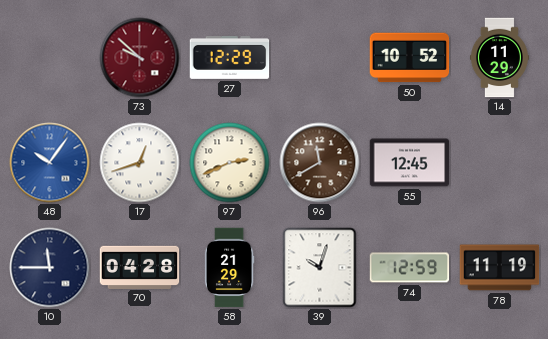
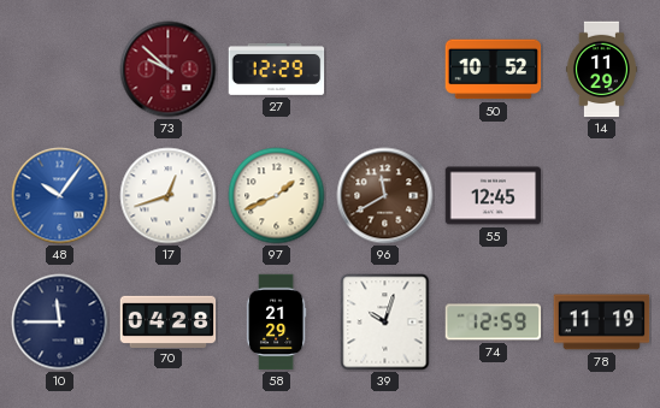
97: 2:41 -> 1:41
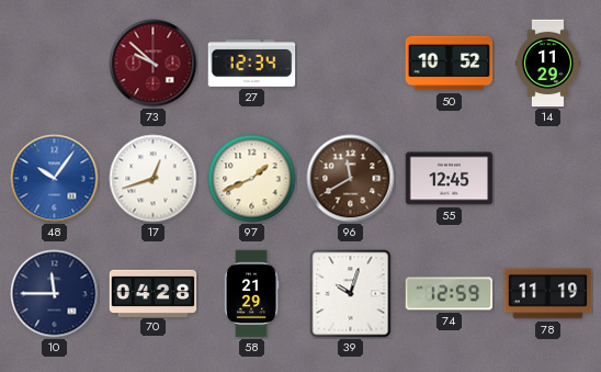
27: 12:29 -> 12:34
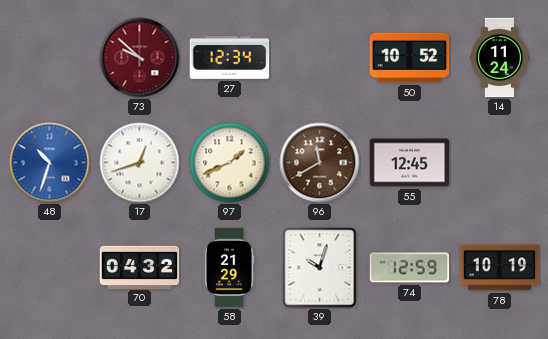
14: 11:29 -> 11:24
48: 10:06 -> 10:33
10: 11:45 -> none
70: 04:28 -> 04:32
78: 11:19 -> 10:19
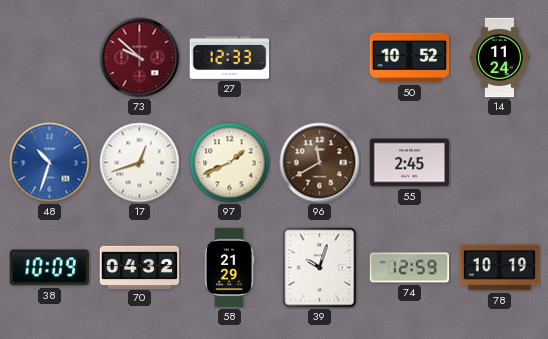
27: 12:34 -> 12:33
55: 12:45 -> 2:45
38: none -> 10:09
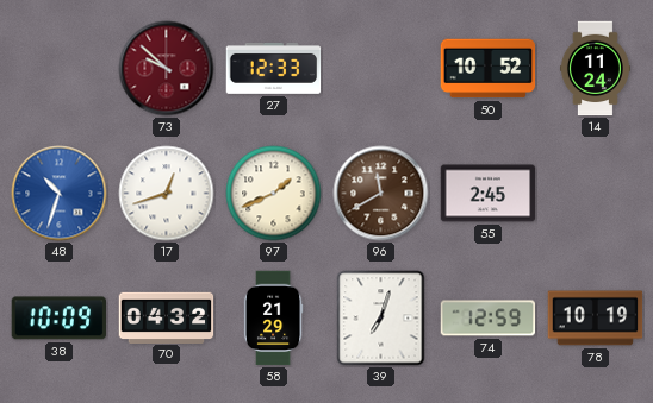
39: 10:03 -> 7:03
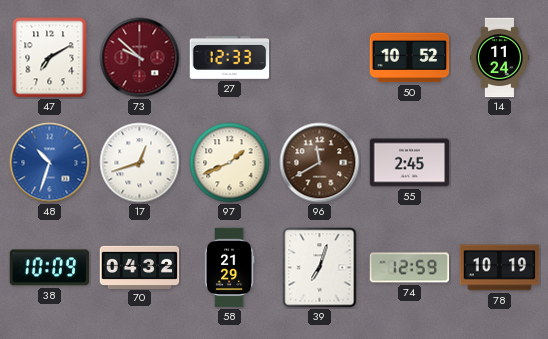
47: none -> 7:10
